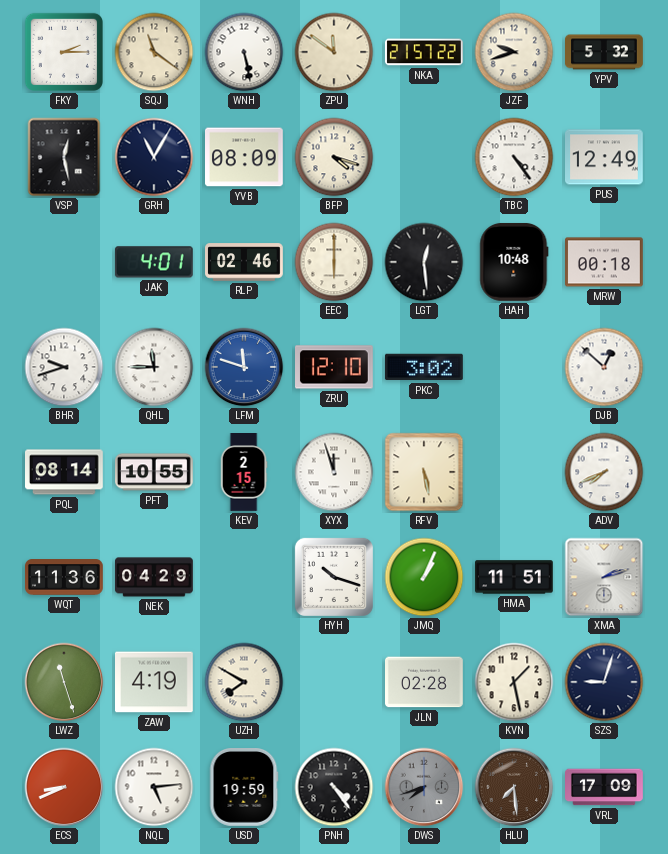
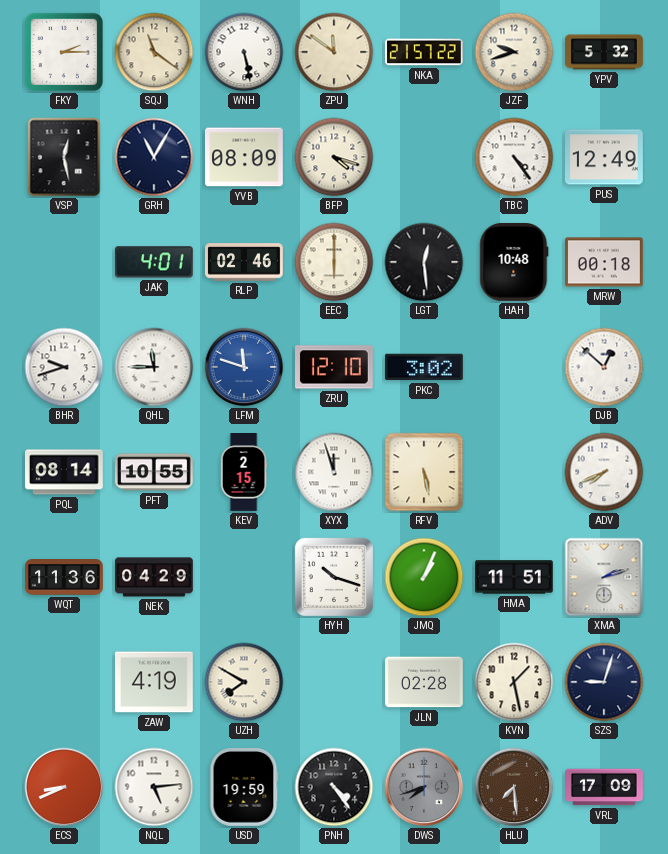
LWZ: 11:27 -> none
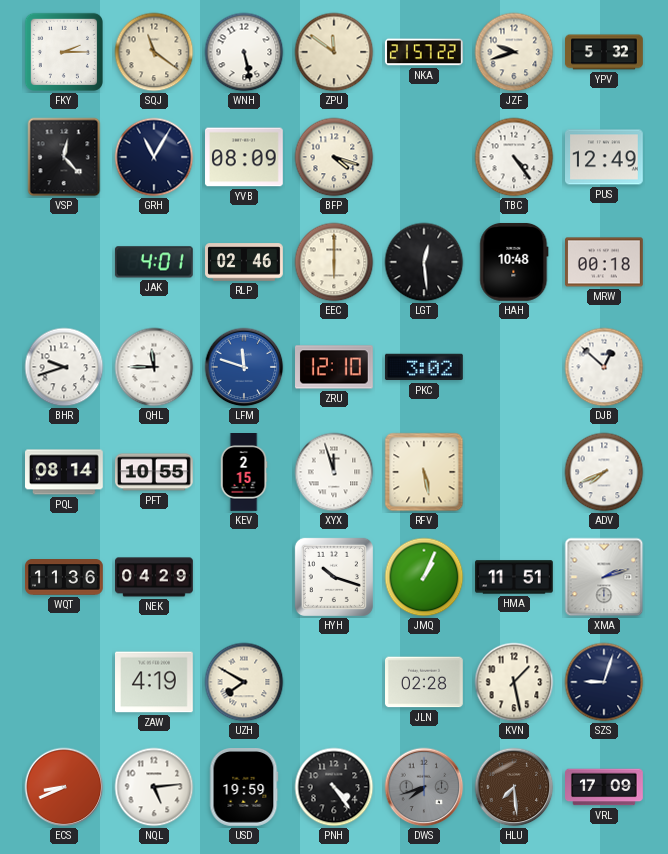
VSP: 12:28 -> 12:23
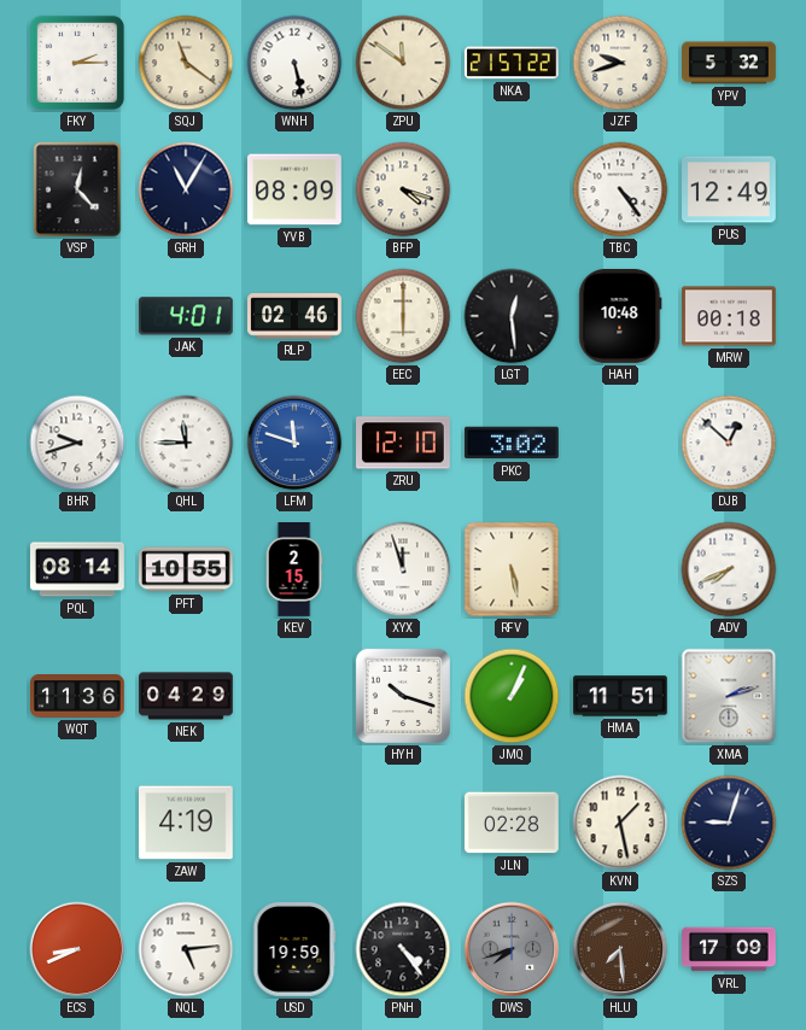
UZH: 7:50 -> none
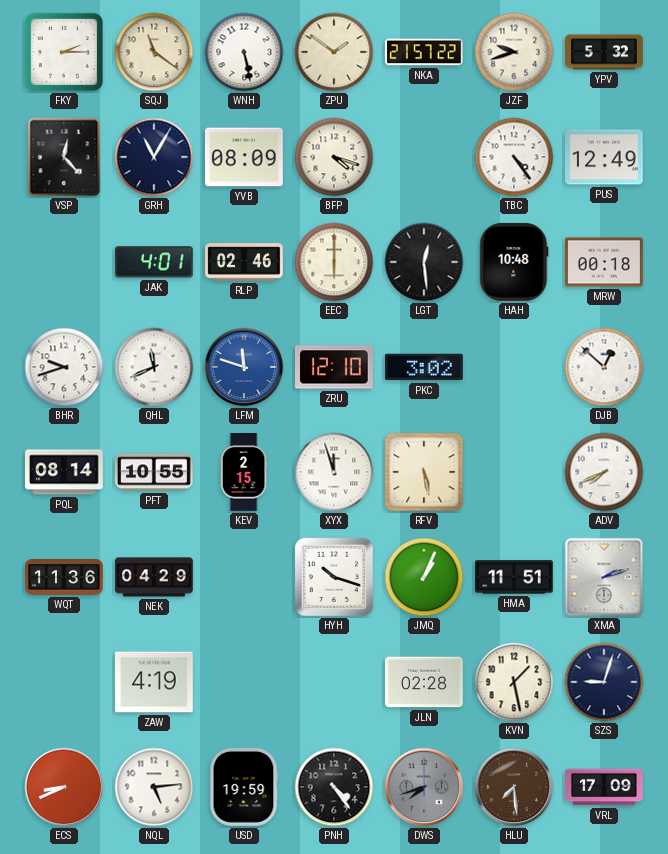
ZPU: 11:51 -> 1:51
QHL: 11:45 -> 11:41
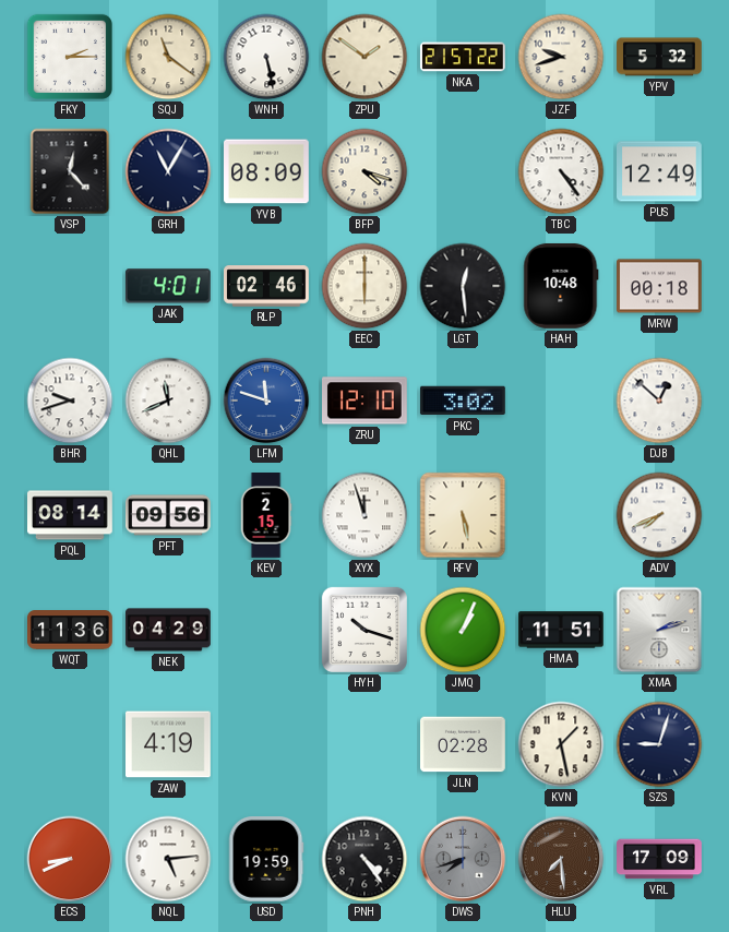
PFT: 10:55 -> 09:56
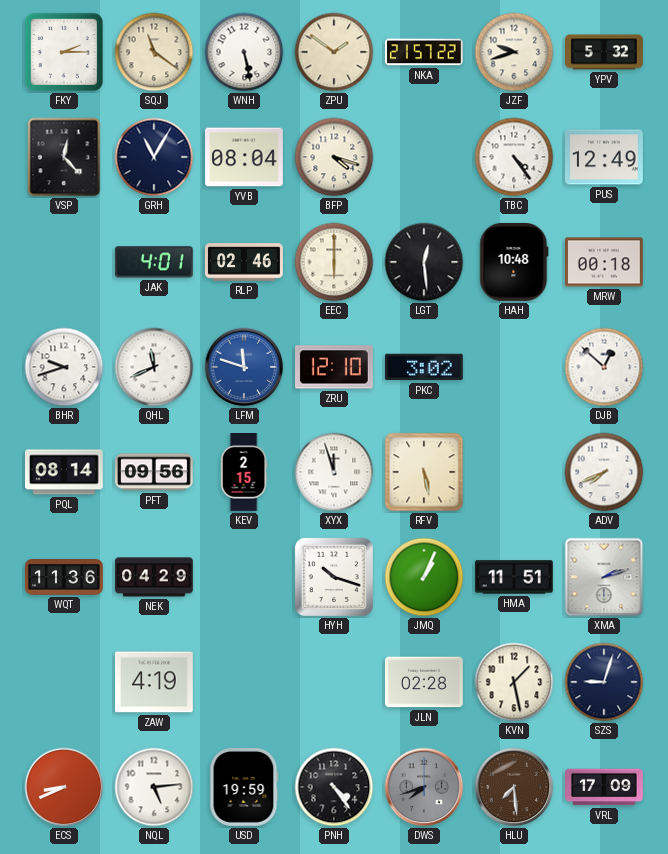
YVB: 08:09 -> 08:04
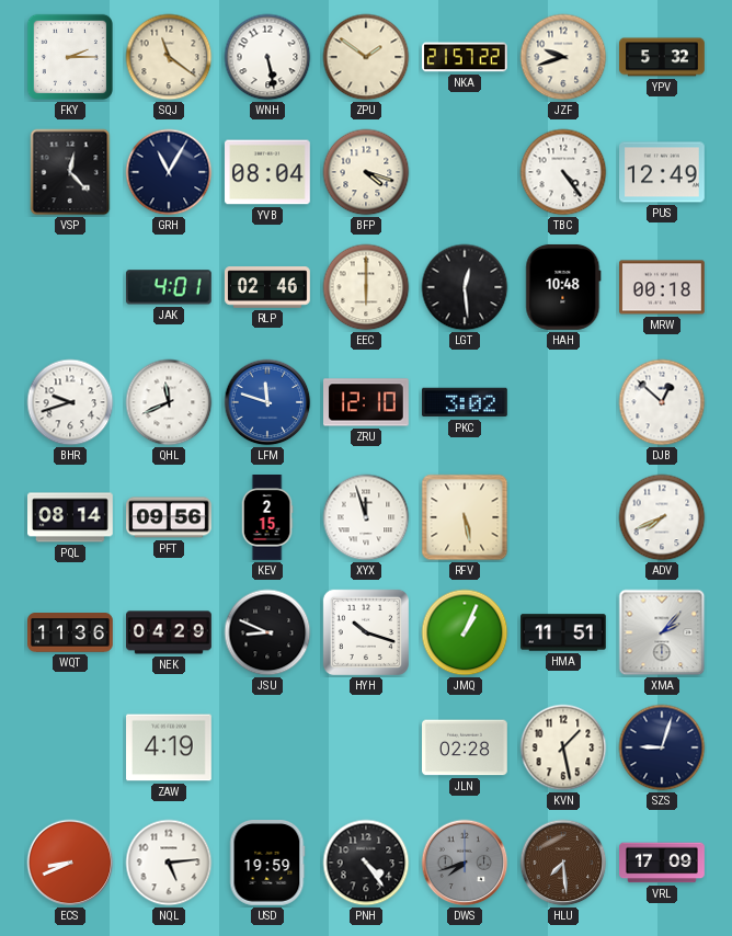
JSU: none -> 8:49
XMA: 2:12 -> 2:07
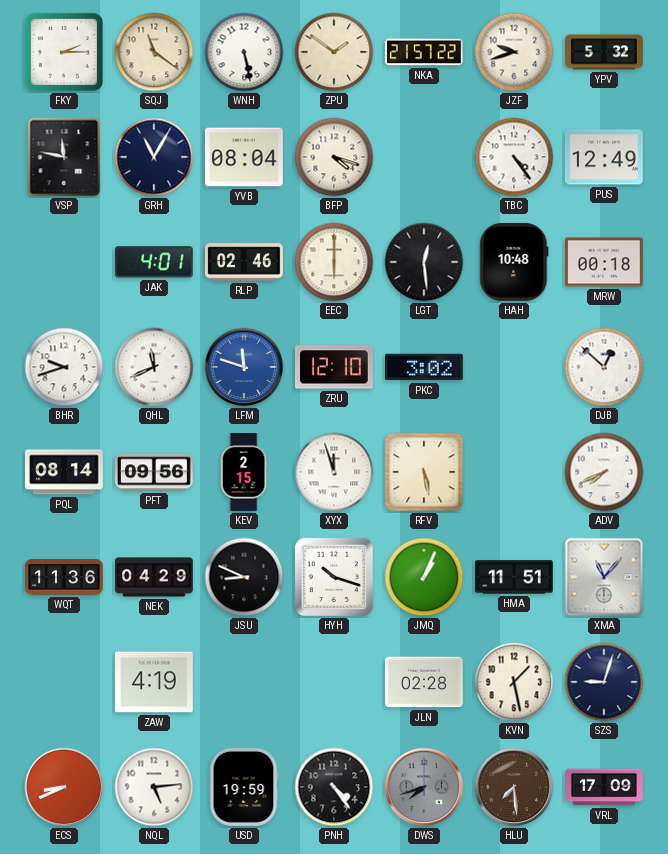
VSP: 12:23 -> 11:47
XMA: 2:07 -> 11:07
